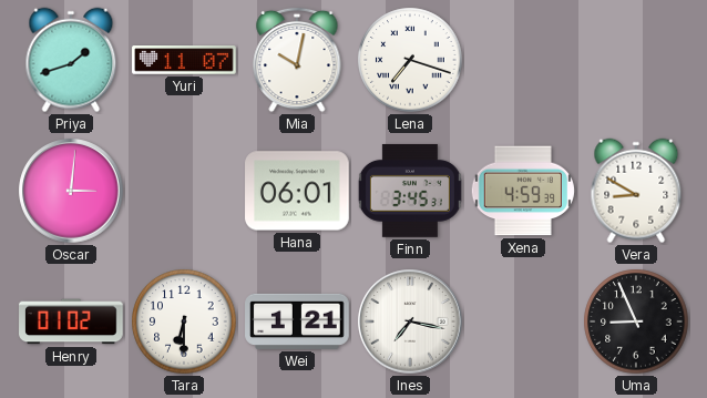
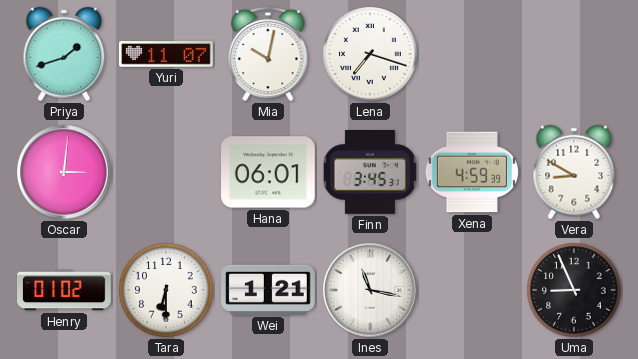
Ines: 7:17 -> 11:17
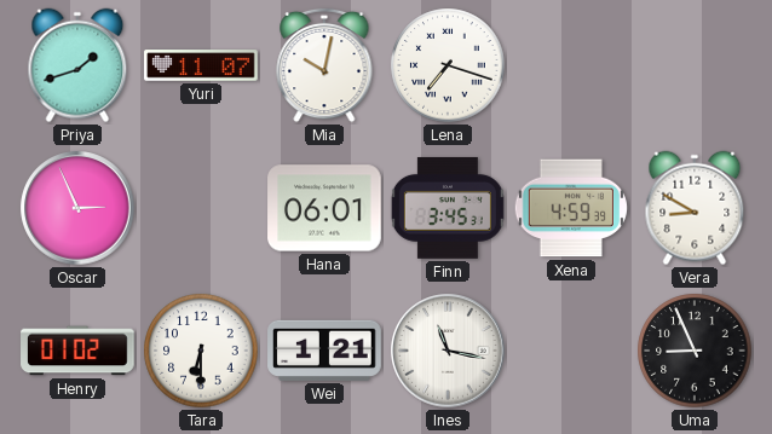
Oscar: 3:01 -> 2:56
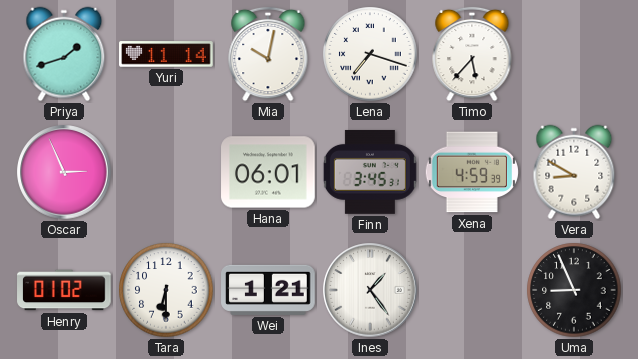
Yuri: 11:07 -> 11:14
Timo: none -> 5:37
Ines: 11:17 -> 1:24
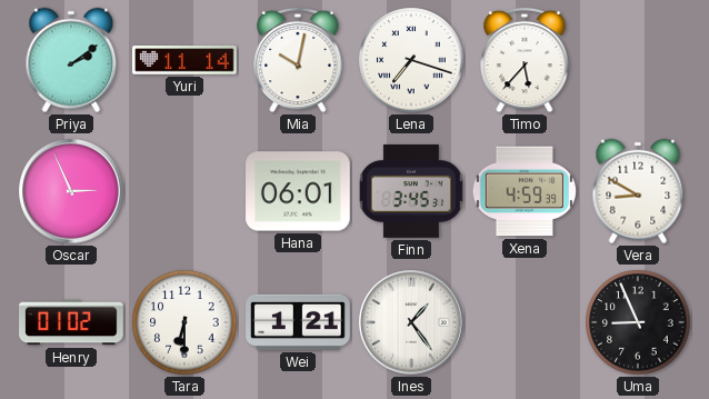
Priya: 1:42 -> 2:09
